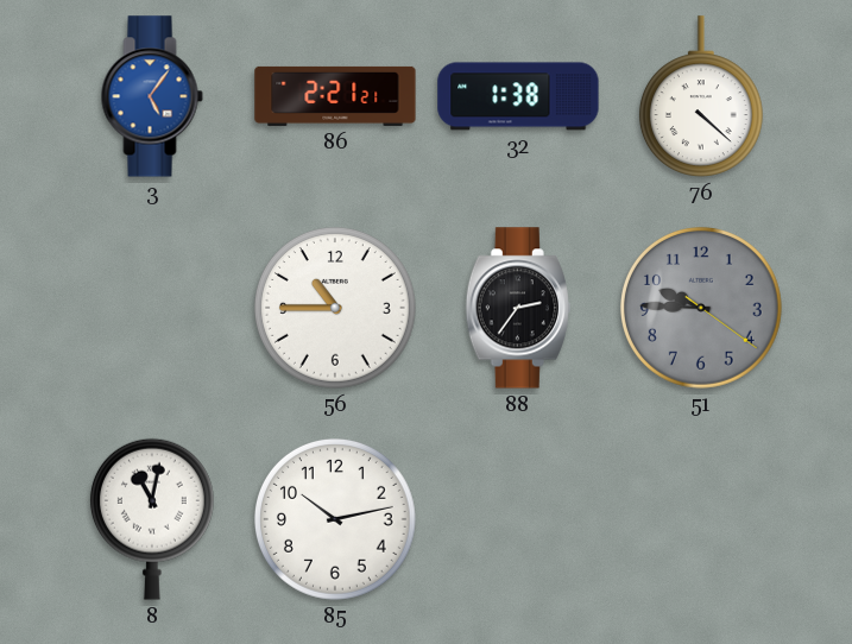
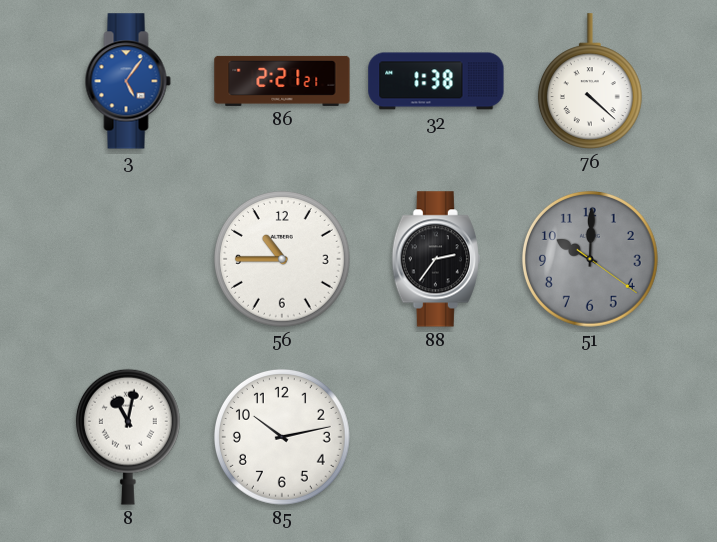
51: 9:45 -> 10:00
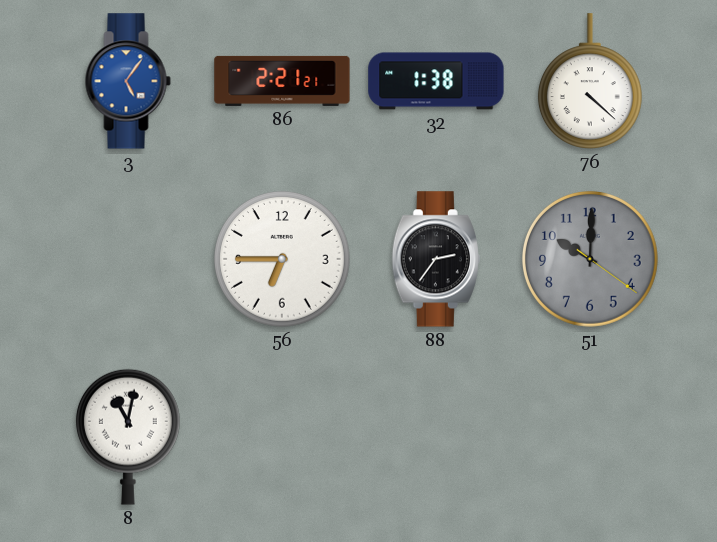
56: 10:45 -> 6:45
85: 10:13 -> none
